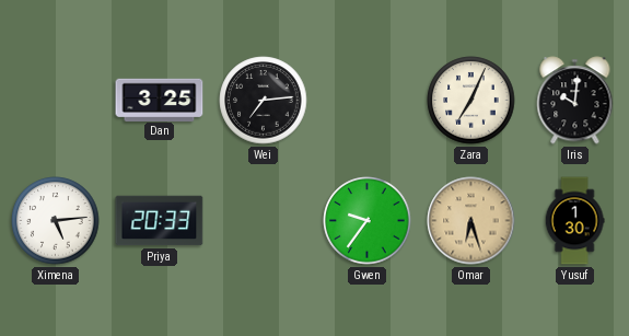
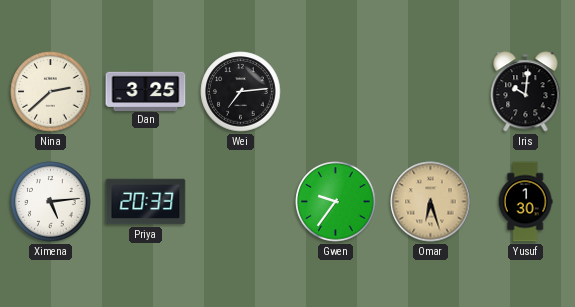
Nina: none -> 2:38
Zara: 7:04 -> none
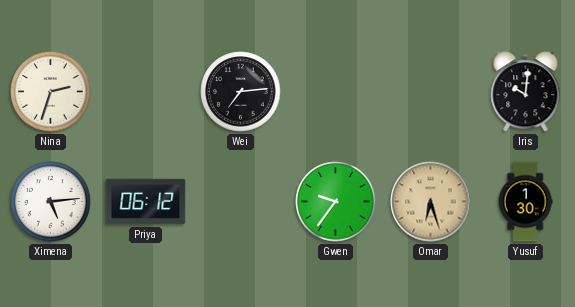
Nina: 2:38 -> 2:33
Dan: 3:25 -> none
Priya: 20:33 -> 06:12
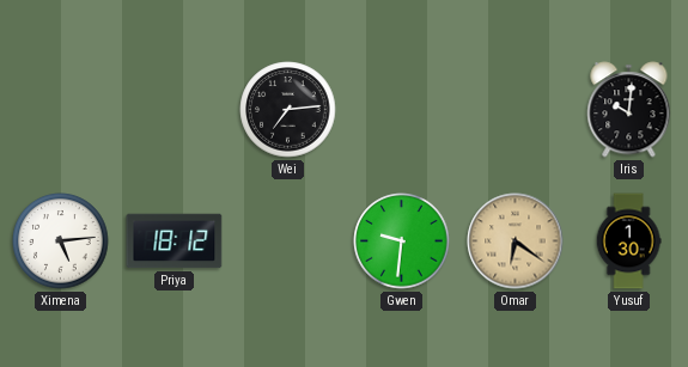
Nina: 2:33 -> none
Priya: 06:12 -> 18:12
Gwen: 9:36 -> 9:31
Omar: 6:27 -> 6:21
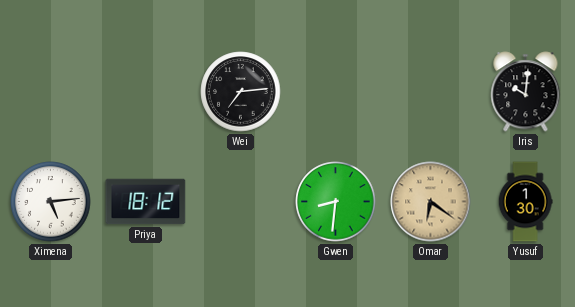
Gwen: 9:31 -> 8:31
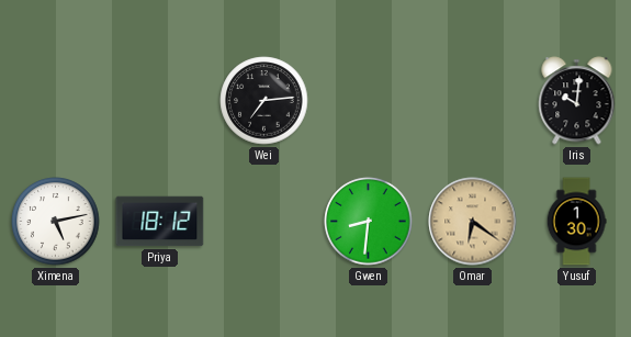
Ximena: 5:14 -> 5:13
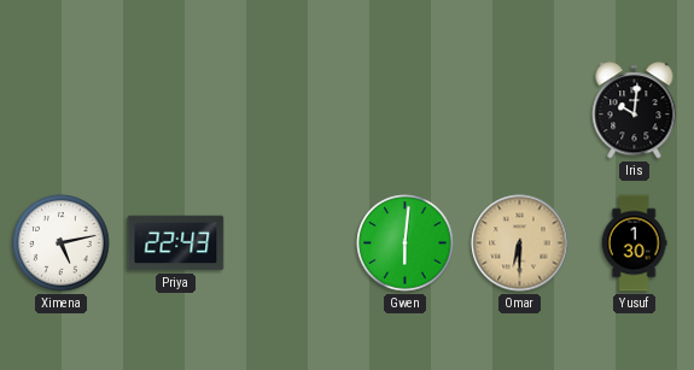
Wei: 7:14 -> none
Priya: 18:12 -> 22:43
Gwen: 8:31 -> 6:01
Omar: 6:21 -> 6:30
